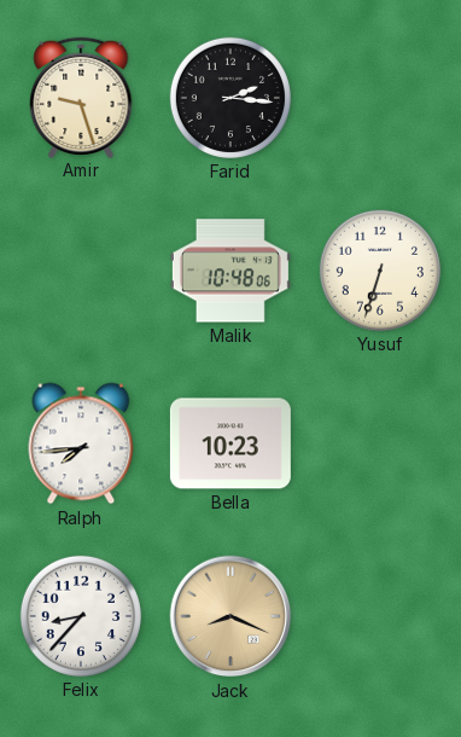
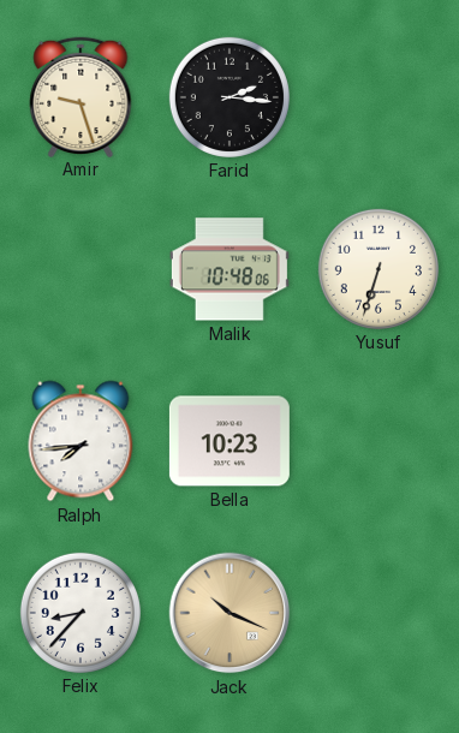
Jack: 8:19 -> 10:19
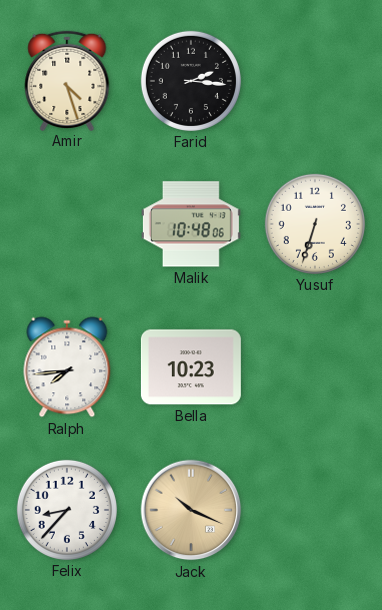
Amir: 9:27 -> 4:27
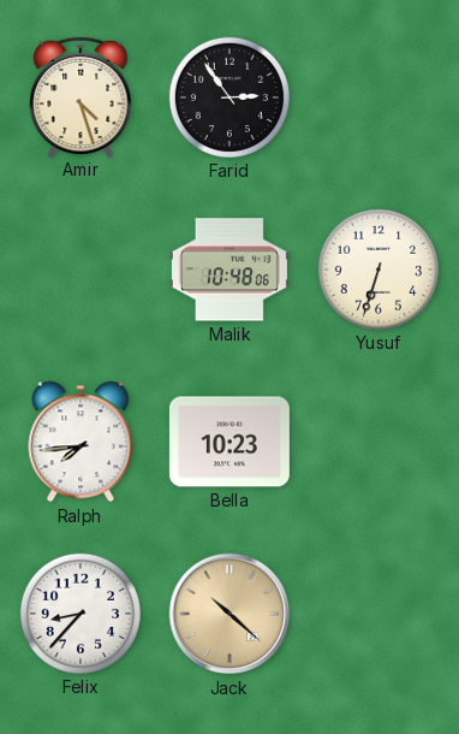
Farid: 2:16 -> 2:54
Jack: 10:19 -> 10:22
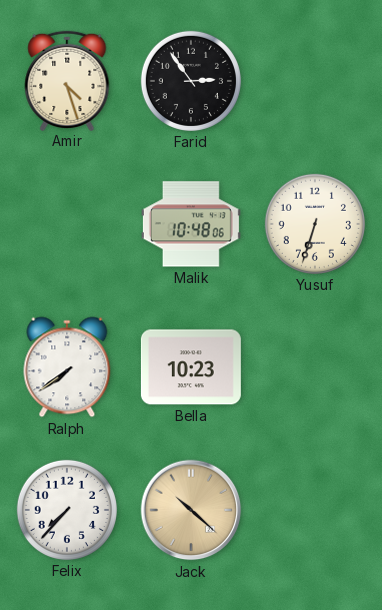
Ralph: 7:44 -> 7:39
Felix: 8:37 -> 7:37
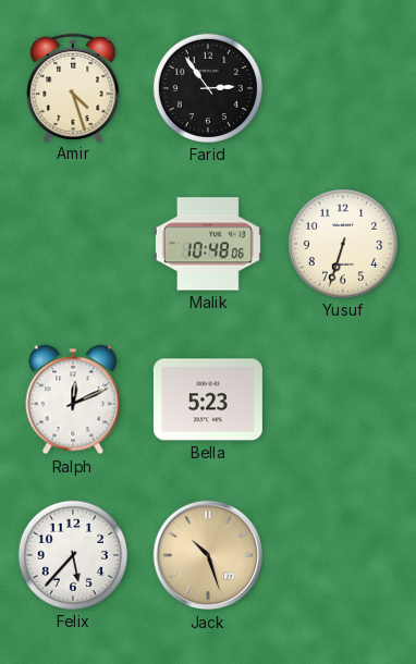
Ralph: 7:39 -> 12:11
Bella: 10:23 -> 5:23
Felix: 7:37 -> 5:37
Jack: 10:22 -> 10:27
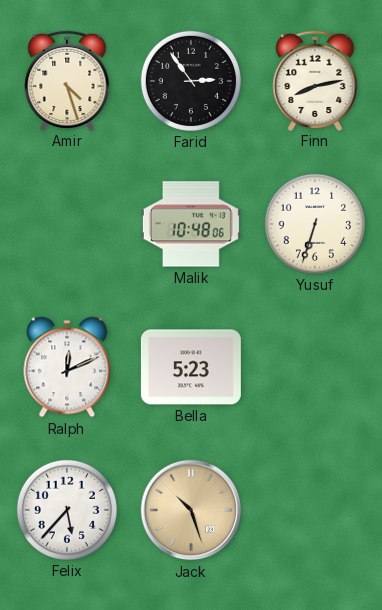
Finn: none -> 8:13
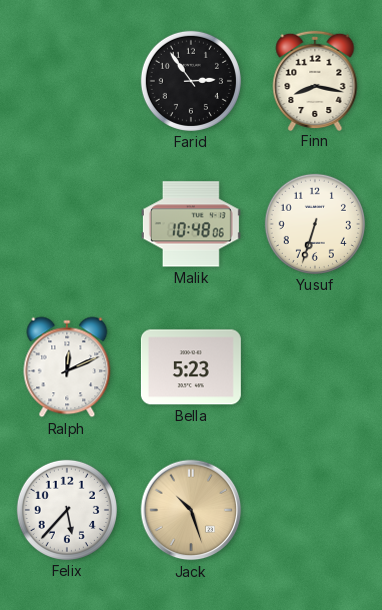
Amir: 4:27 -> none
Finn: 8:13 -> 8:17
